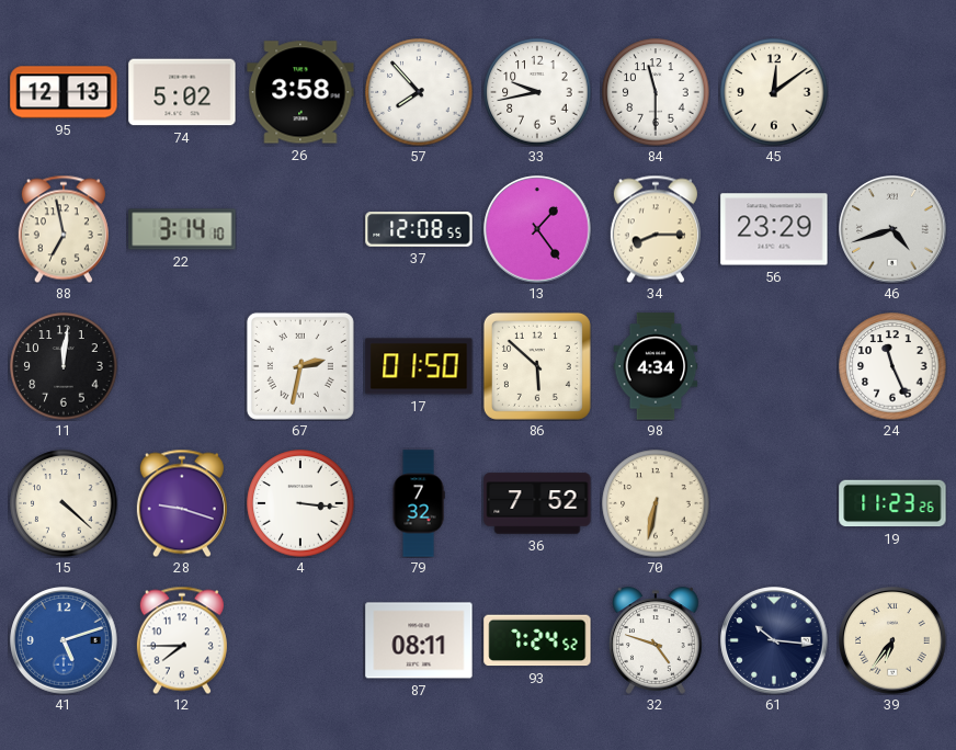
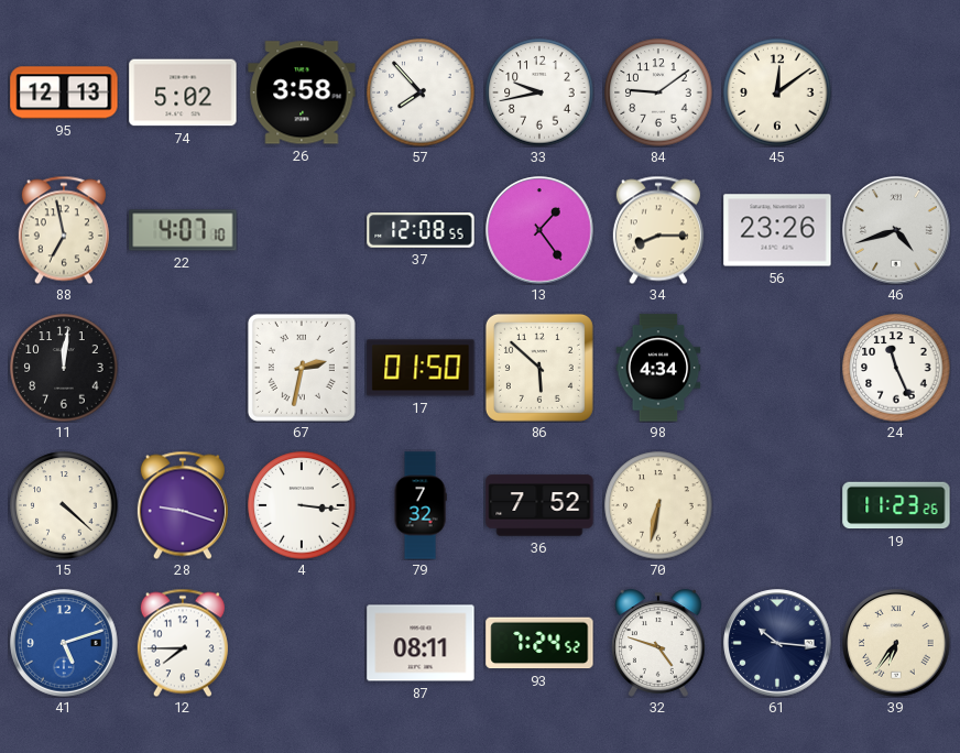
84: 11:30 -> 9:09
22: 3:14 -> 4:07
56: 23:29 -> 23:26
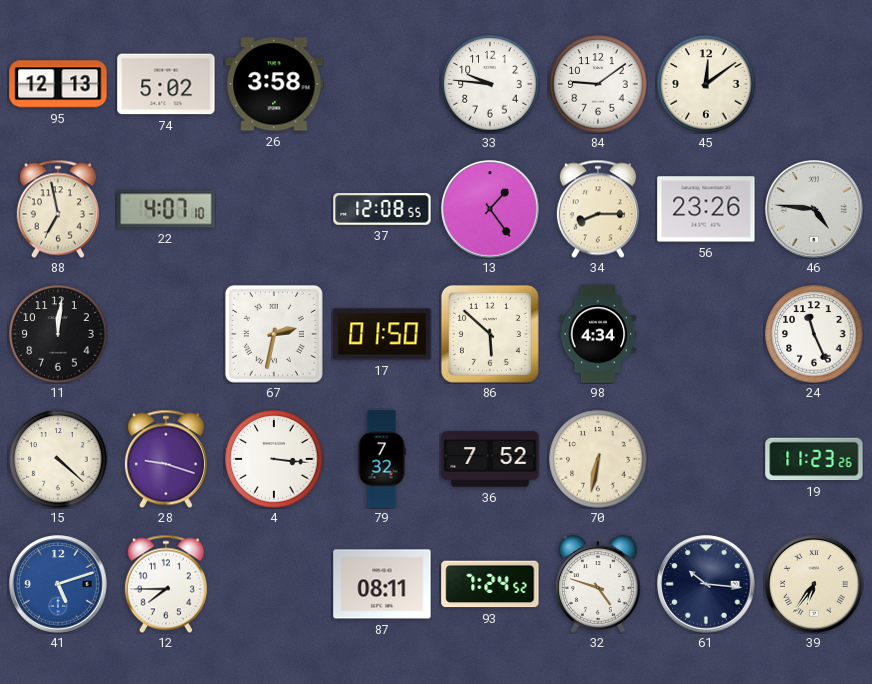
57: 7:53 -> none
33: 9:43 -> 9:46
46: 4:42 -> 4:46
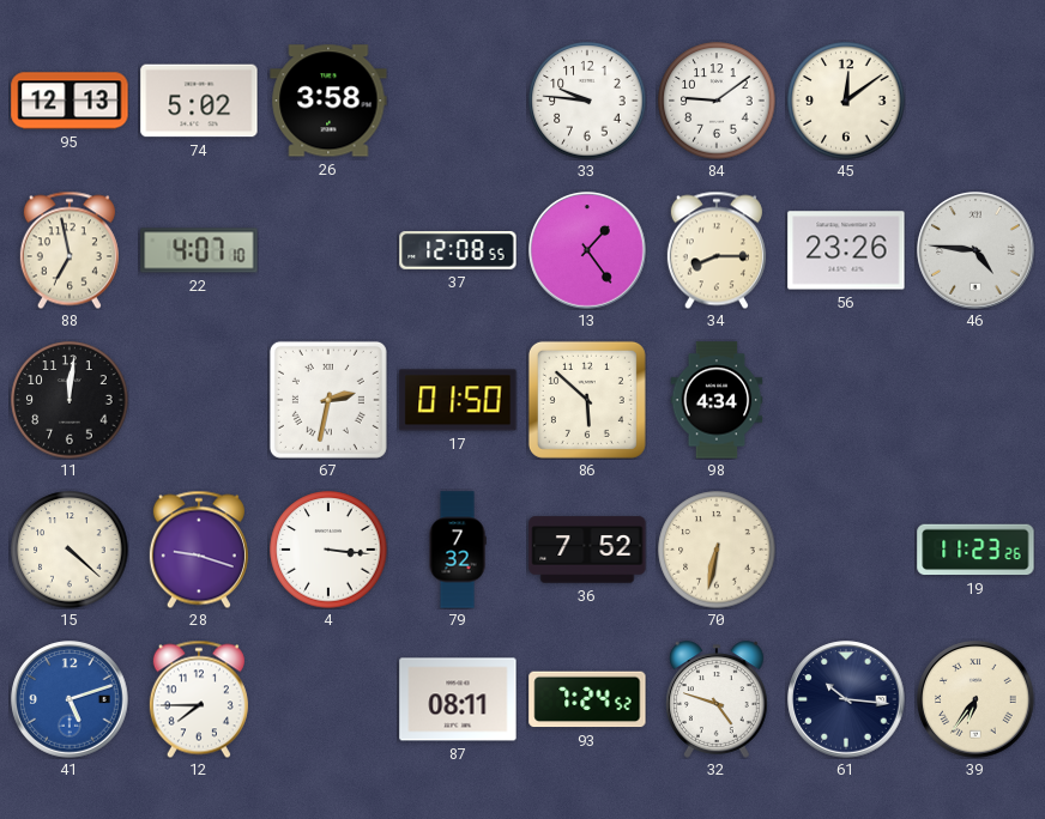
24: 11:26 -> none
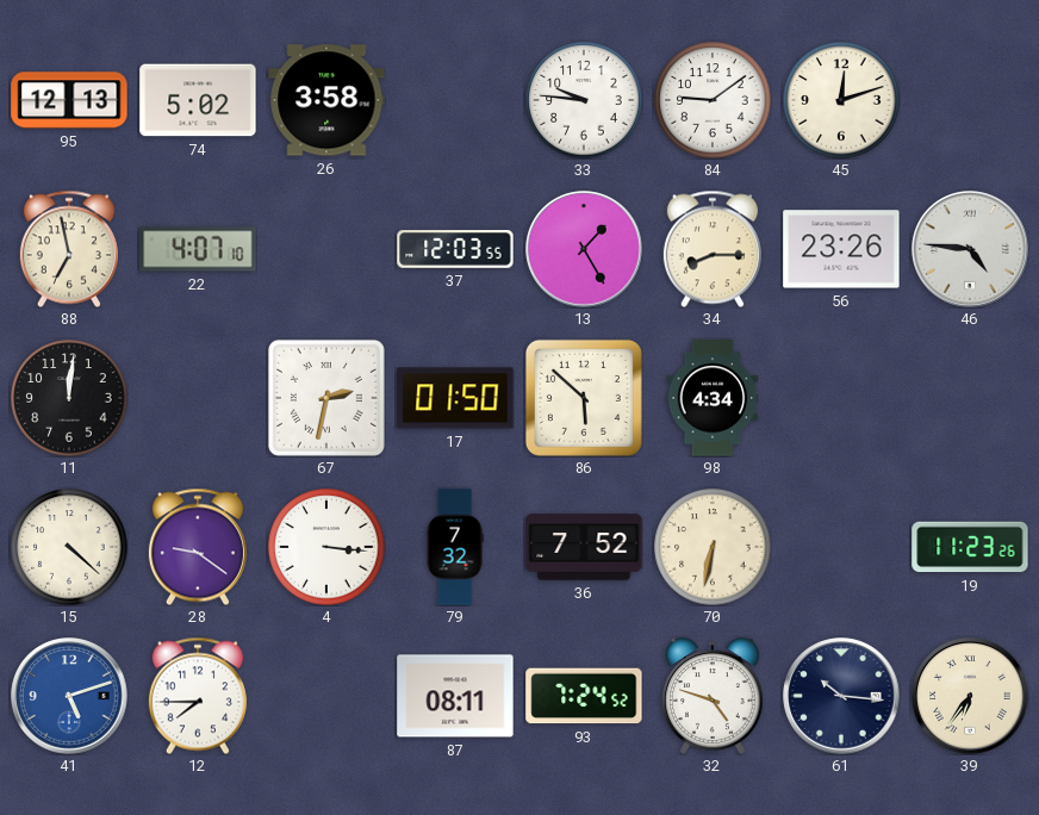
45: 12:09 -> 12:12
37: 12:08 -> 12:03
13: 1:24 -> 1:25
28: 9:18 -> 9:21
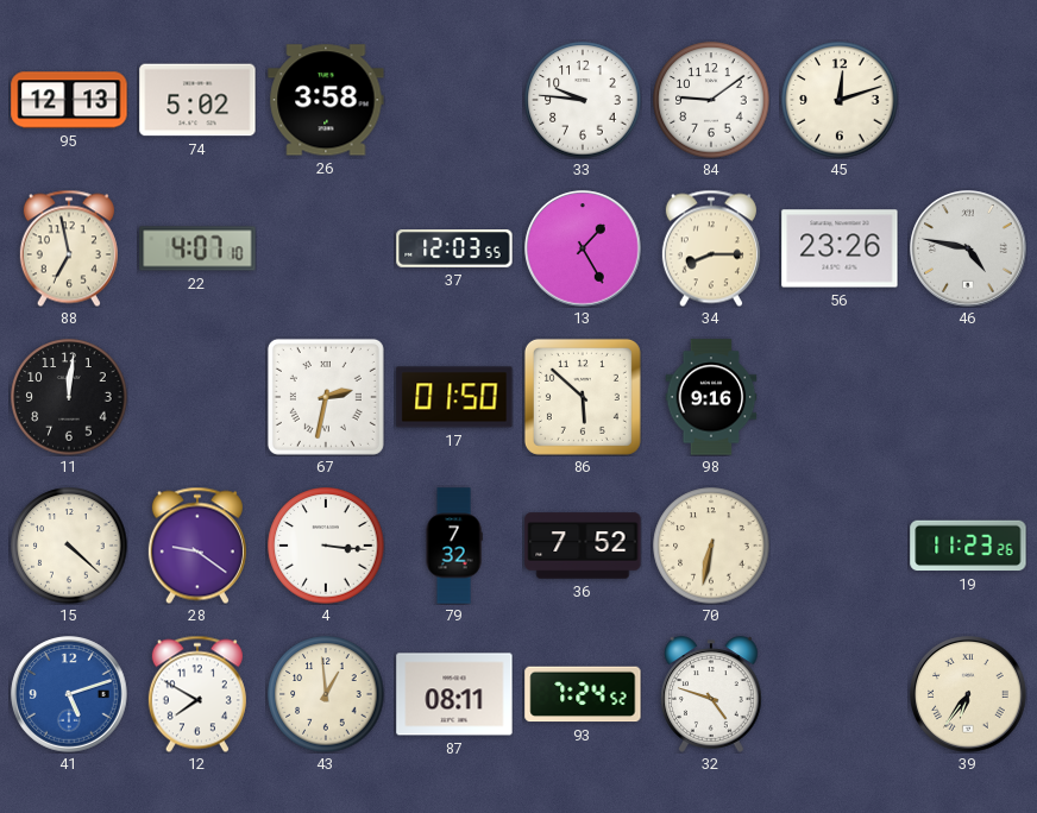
46: 4:46 -> 4:47
98: 4:34 -> 9:16
12: 7:45 -> 7:50
43: none -> 12:59
61: 10:16 -> none
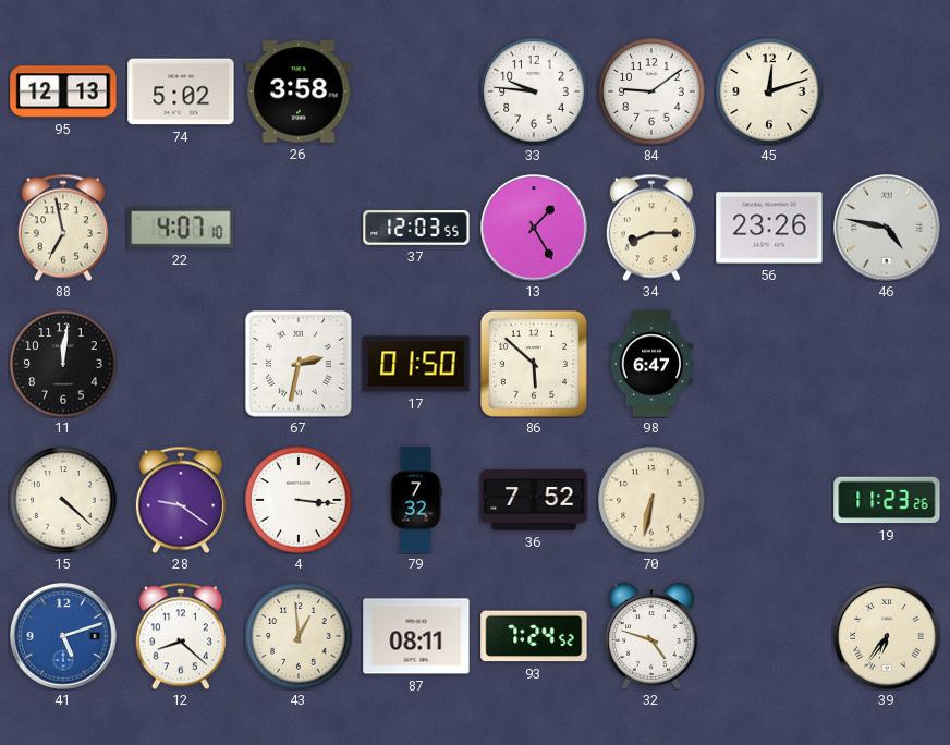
98: 9:16 -> 6:47
12: 7:50 -> 8:22
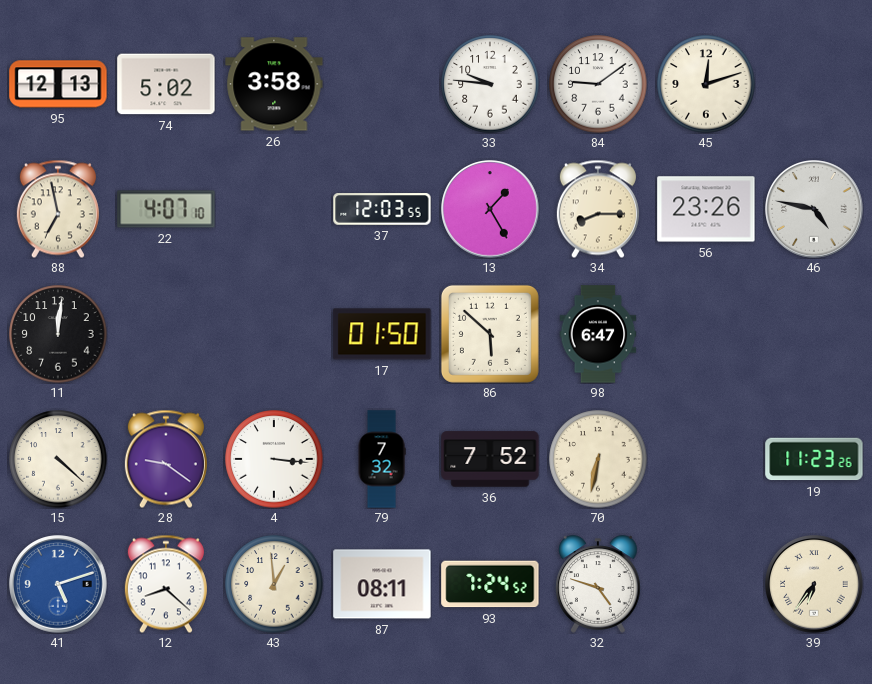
67: 2:32 -> none
